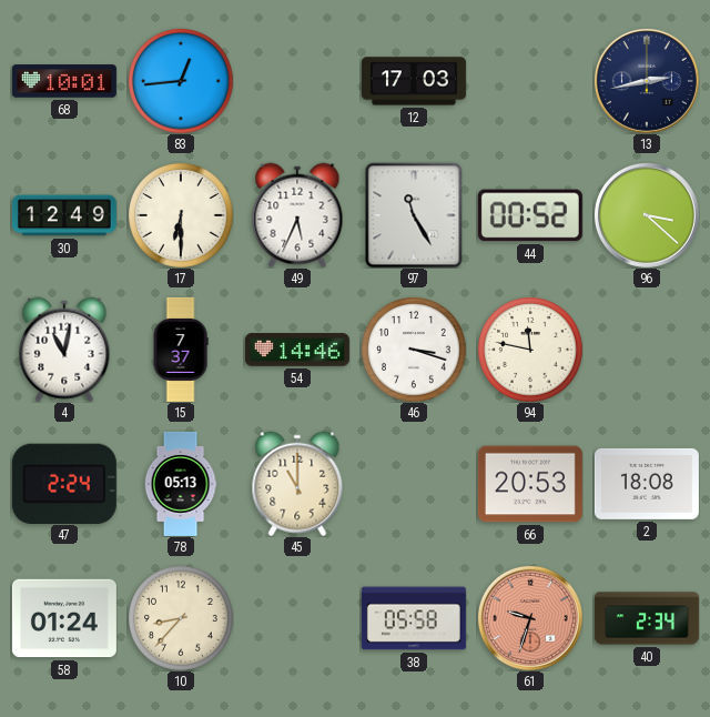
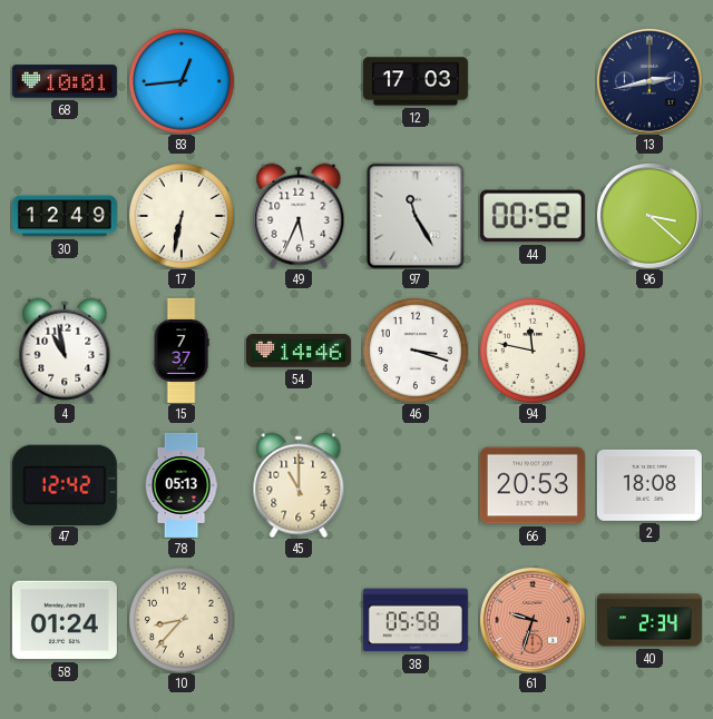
17: 6:30 -> 6:32
4: 11:02 -> 10:58
47: 2:24 -> 12:42
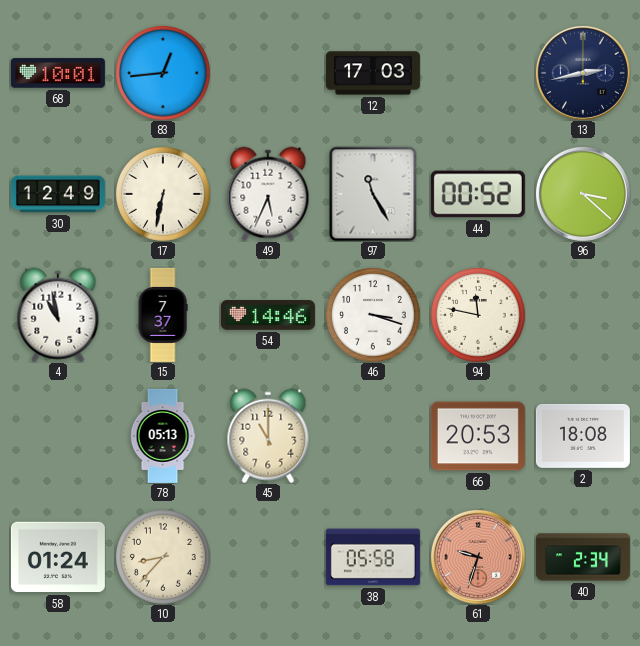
47: 12:42 -> none
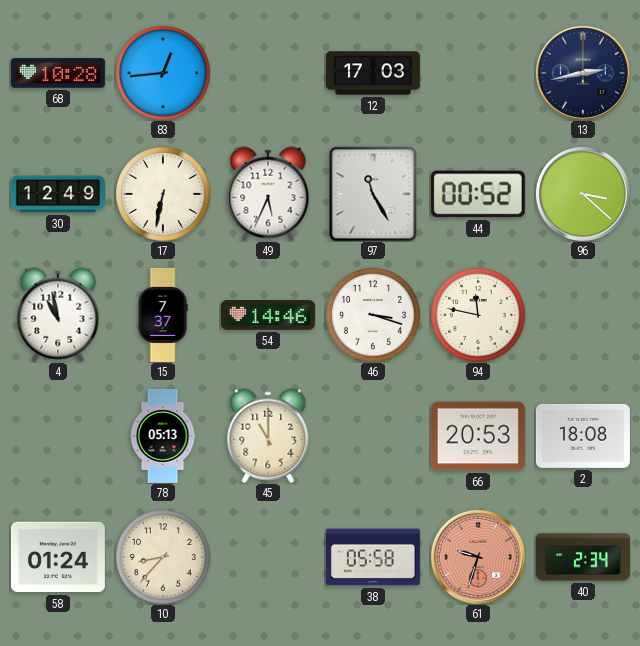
68: 10:01 -> 10:28
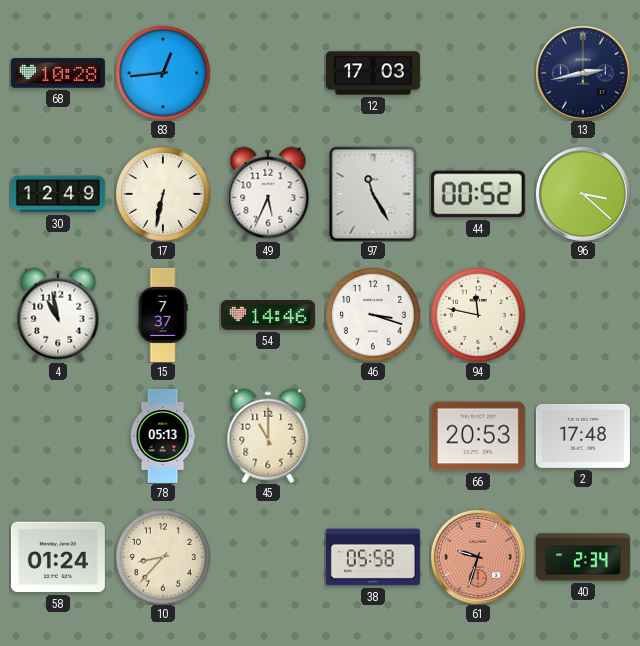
2: 18:08 -> 17:48
